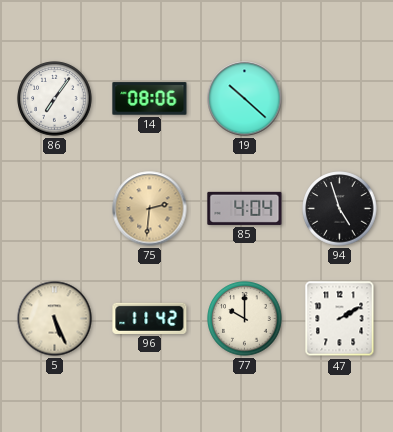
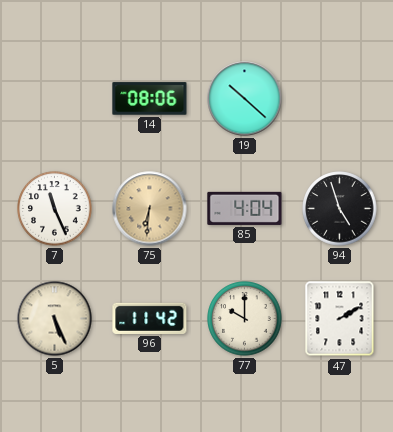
86: 7:06 -> none
7: none -> 11:26
75: 2:31 -> 6:31
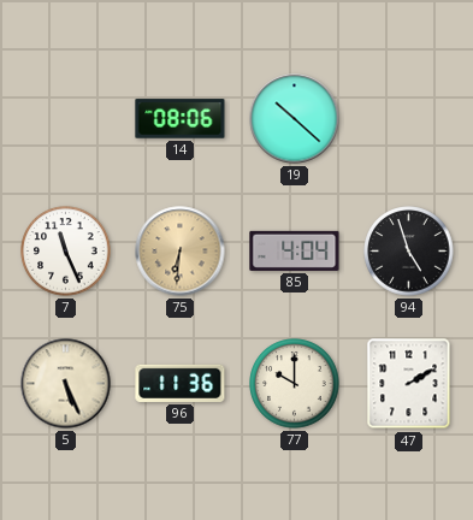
96: 11:42 -> 11:36
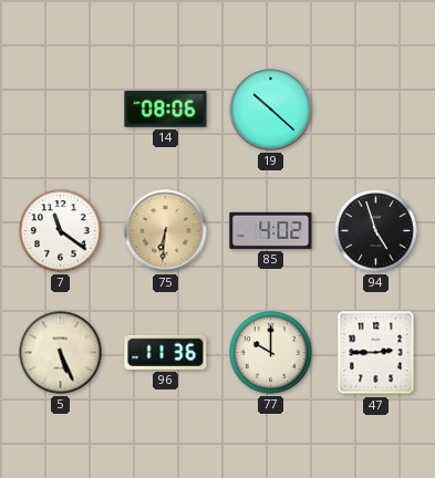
7: 11:26 -> 11:21
85: 4:04 -> 4:02
47: 2:10 -> 2:45
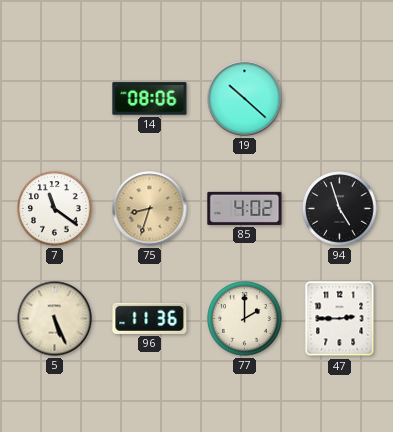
75: 6:31 -> 8:33
77: 10:00 -> 2:00
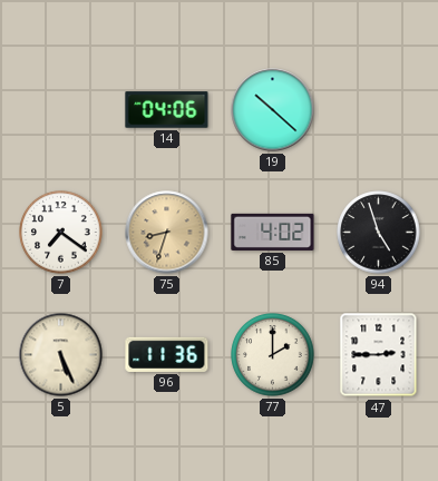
14: 08:06 -> 04:06
7: 11:21 -> 7:21
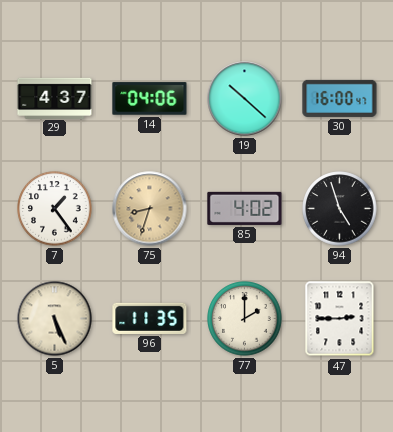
29: none -> 4:37
30: none -> 16:00
7: 7:21 -> 1:24
96: 11:36 -> 11:35
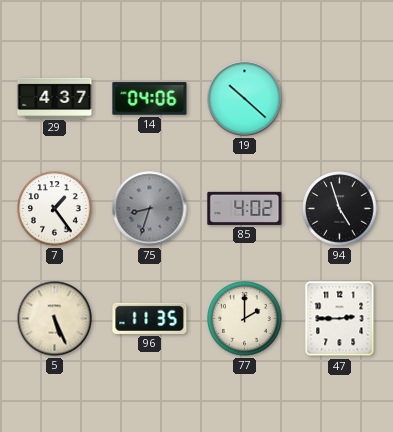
30: 16:00 -> none
75 dial: champagne -> grey
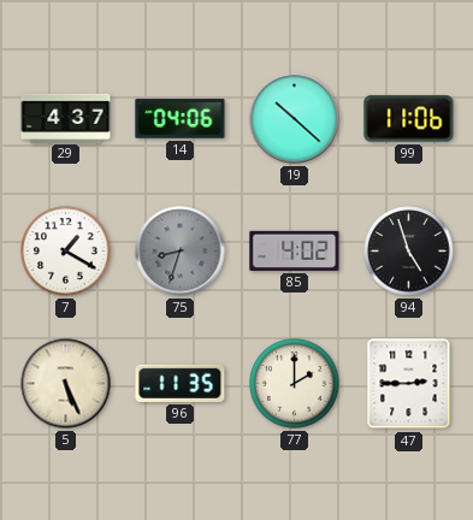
99: none -> 11:06
7: 1:24 -> 1:20
